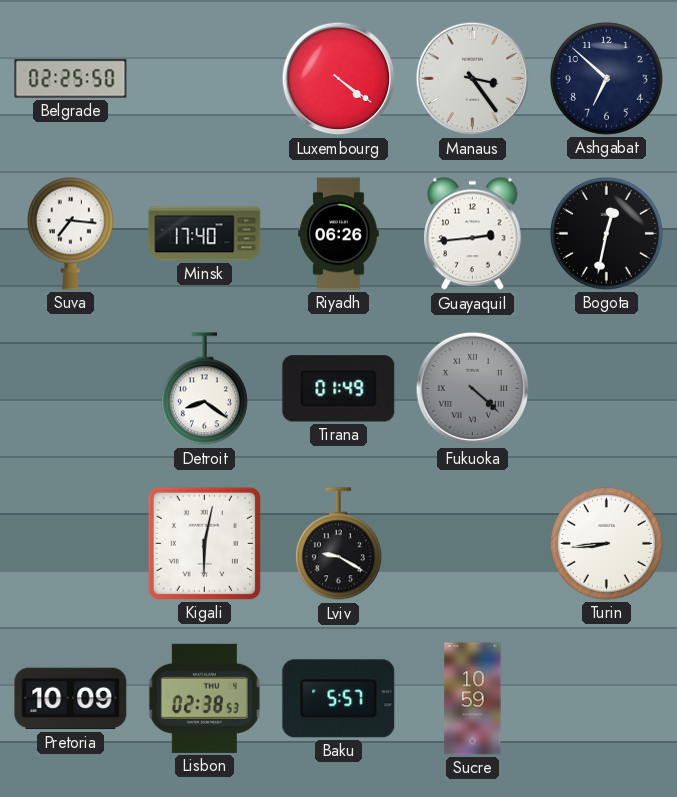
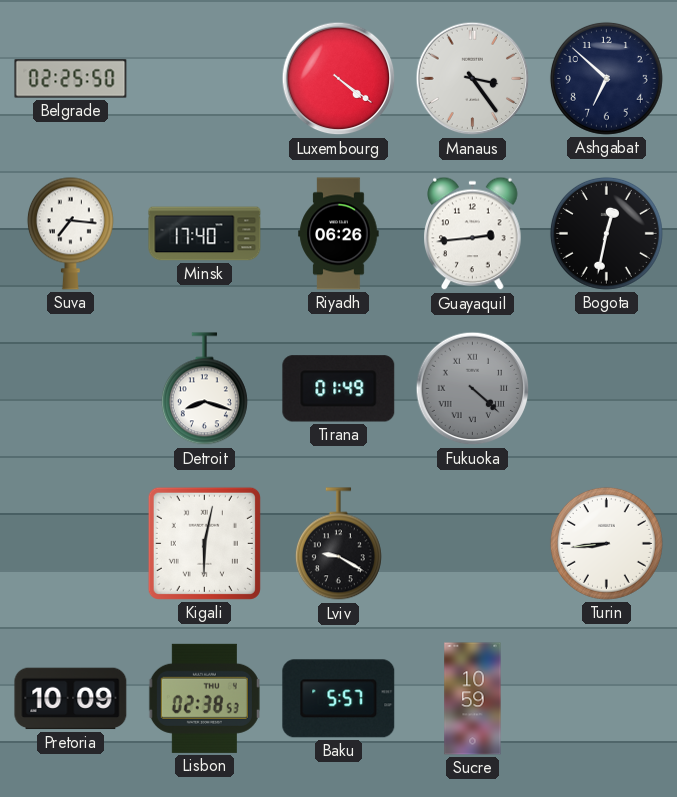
Detroit: 8:21 -> 8:18
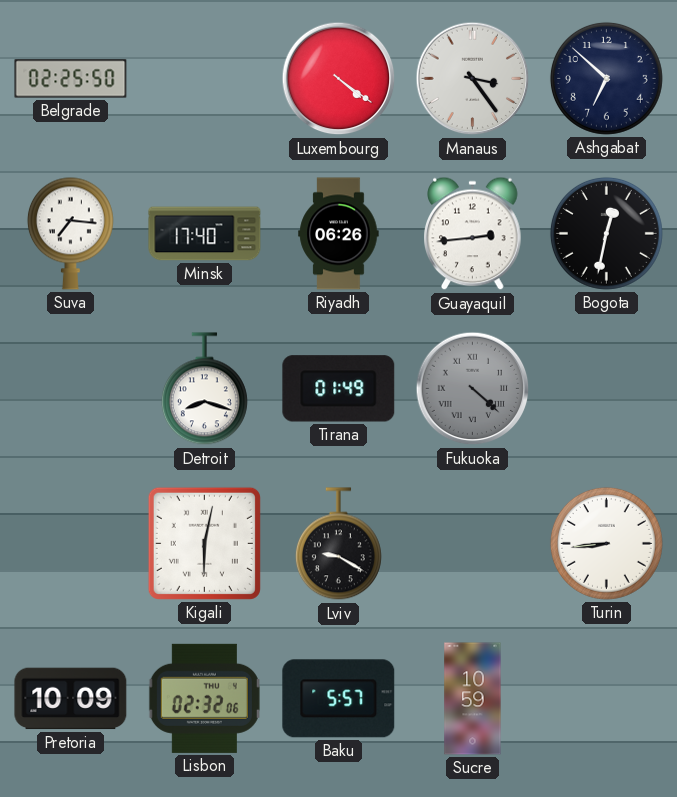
Lisbon: 02:38 -> 02:32
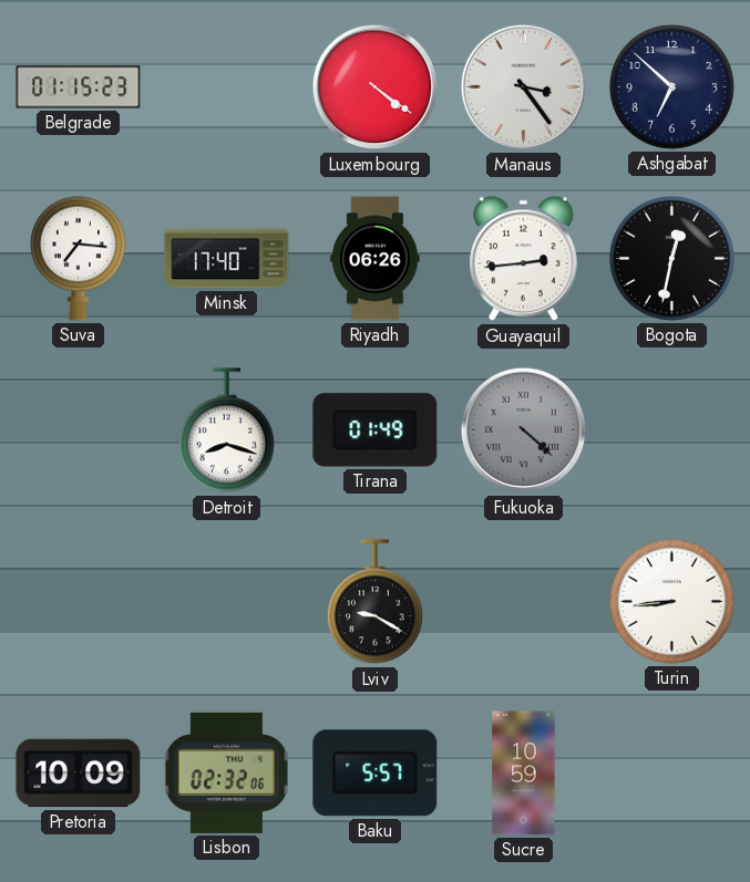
Belgrade: 02:25 -> 01:15
Kigali: 6:02 -> none
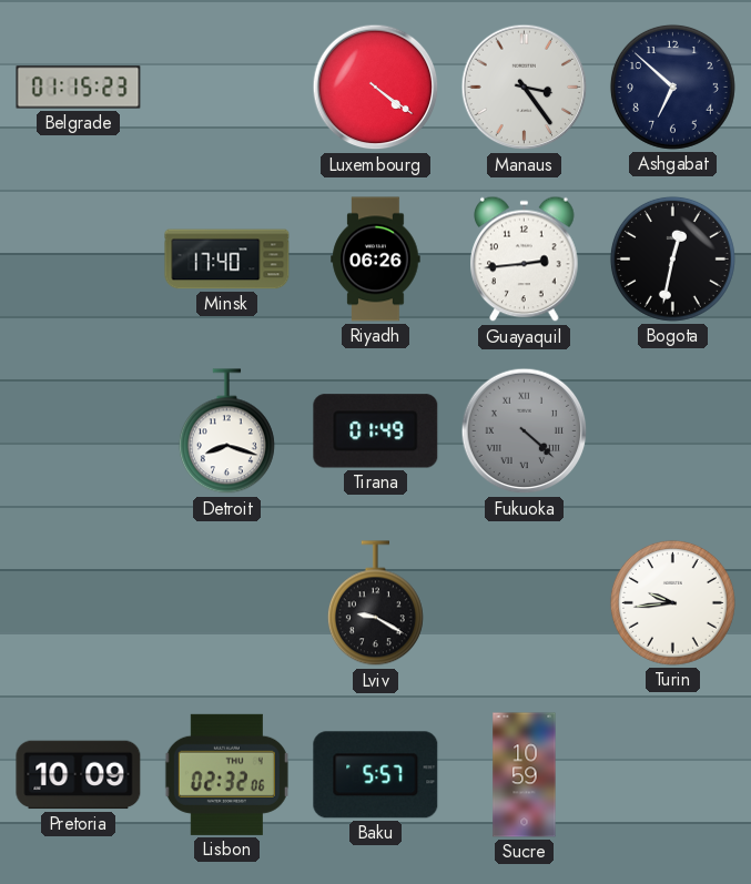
Suva: 7:16 -> none
Turin: 8:44 -> 9:44
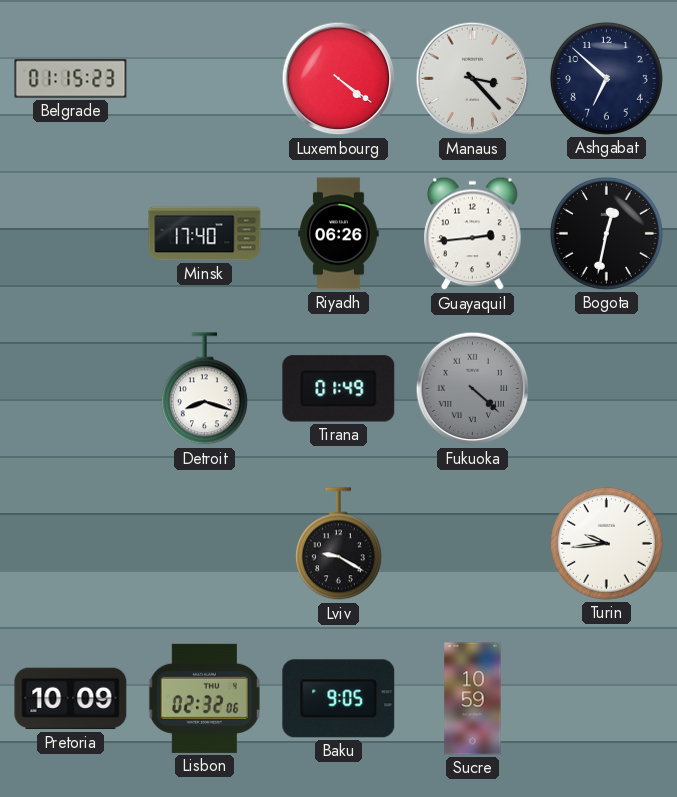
Manaus: 3:24 -> 3:23
Baku: 5:57 -> 9:05
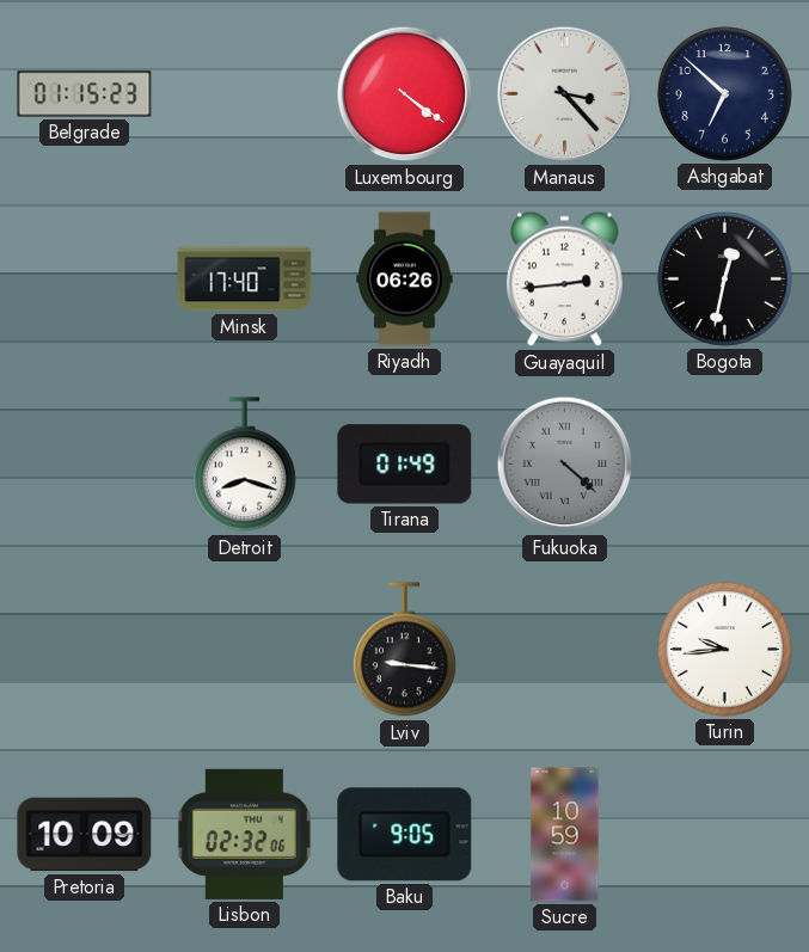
Lviv: 9:20 -> 9:16
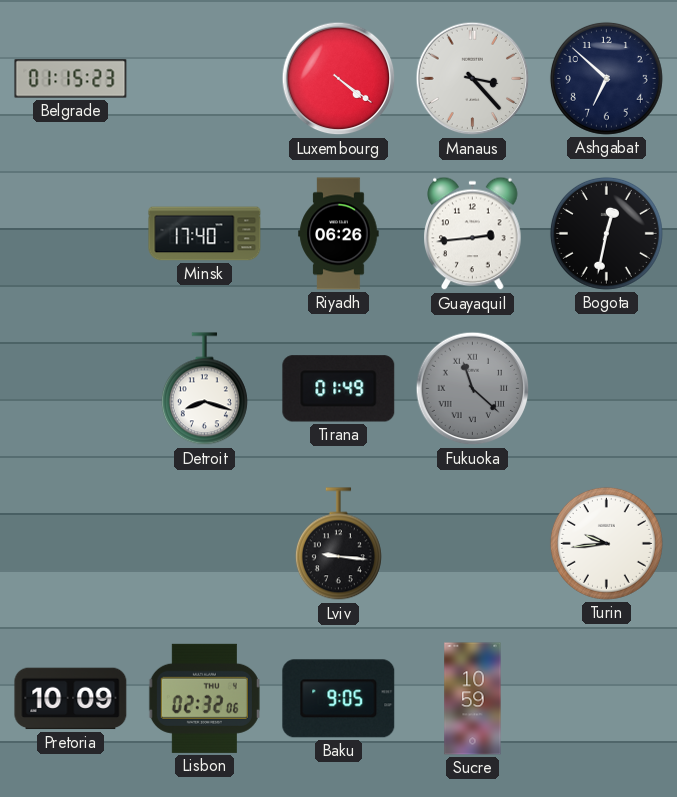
Fukuoka: 4:22 -> 11:22
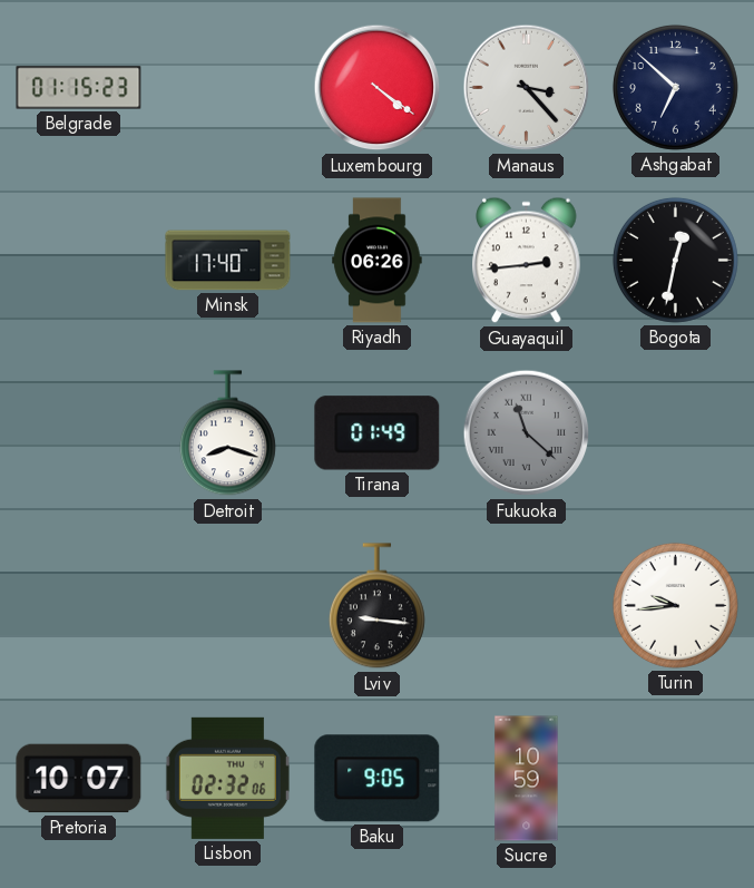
Pretoria: 10:09 -> 10:07
